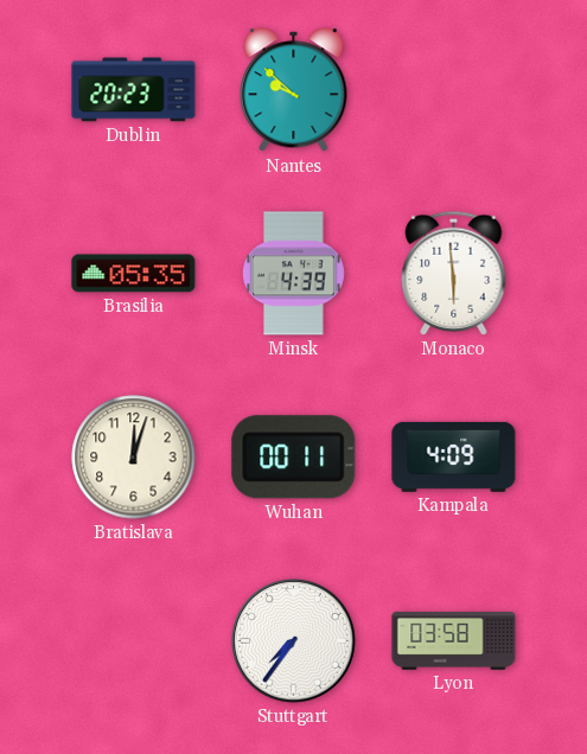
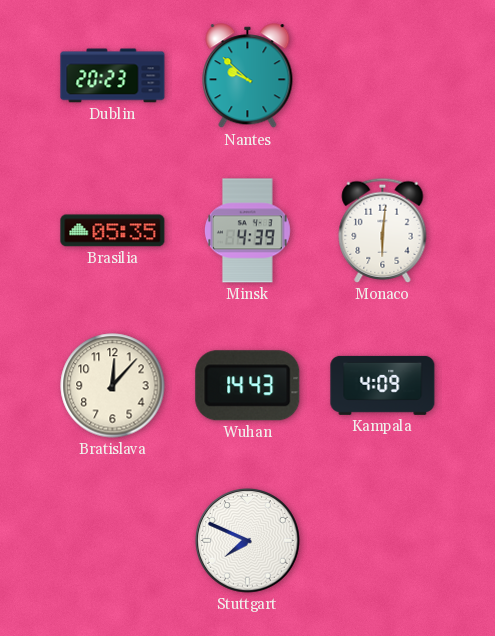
Monaco: 5:59 -> 6:01
Bratislava: 12:03 -> 12:07
Wuhan: 00:11 -> 14:43
Stuttgart: 7:36 -> 7:49
Lyon: 03:58 -> none
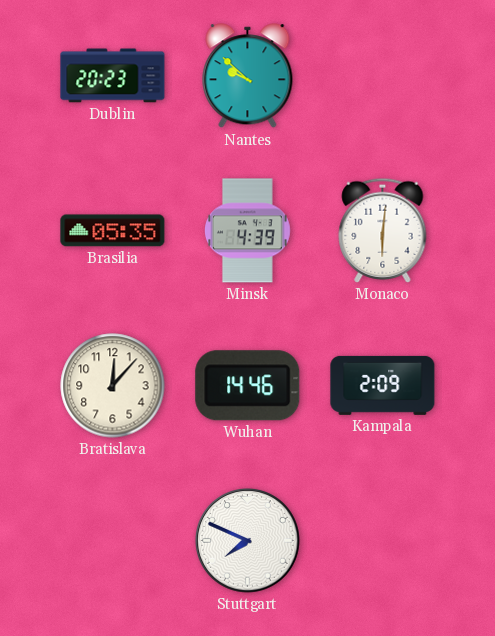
Wuhan: 14:43 -> 14:46
Kampala: 4:09 -> 2:09
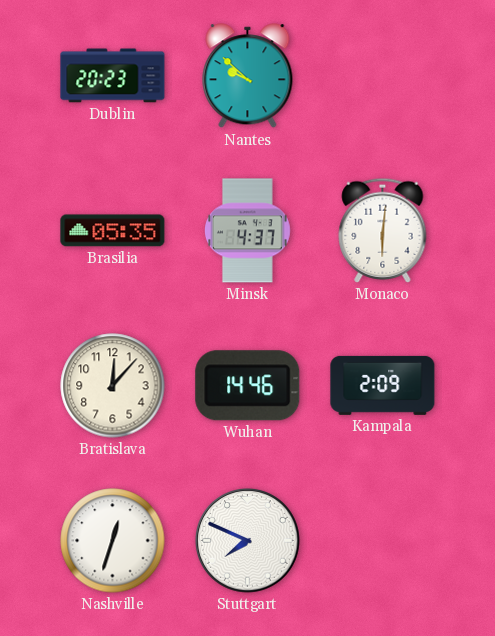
Minsk: 4:39 -> 4:37
Nashville: none -> 12:33
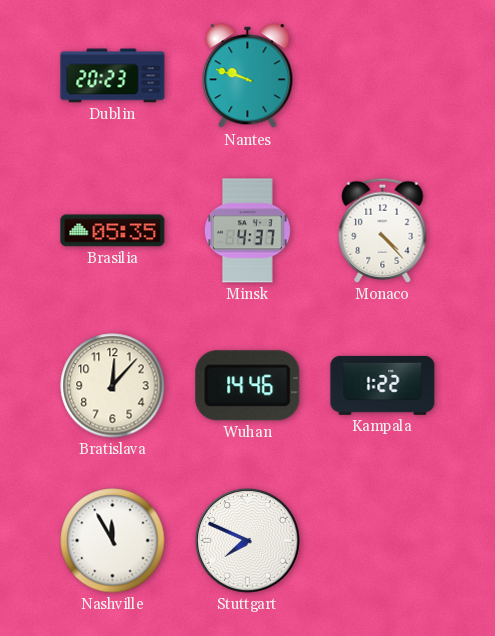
Nantes: 9:52 -> 9:48
Monaco: 6:01 -> 4:23
Kampala: 2:09 -> 1:22
Nashville: 12:33 -> 11:55
